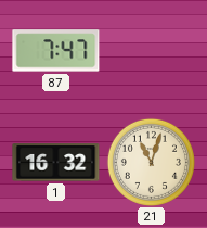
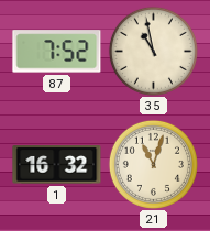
87: 7:47 -> 7:52
35: none -> 10:58
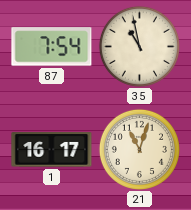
87: 7:52 -> 7:54
1: 16:32 -> 16:17
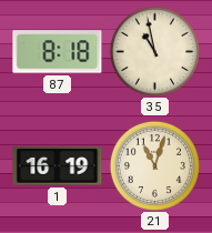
87: 7:54 -> 8:18
1: 16:17 -> 16:19
